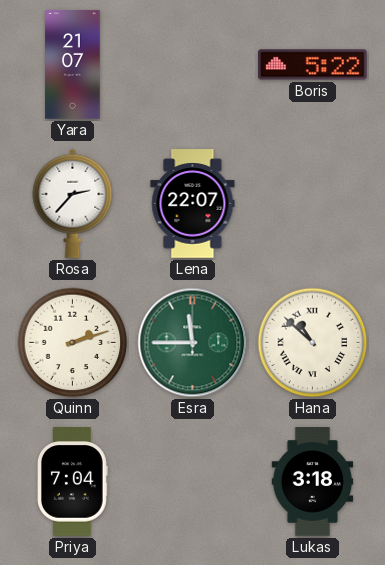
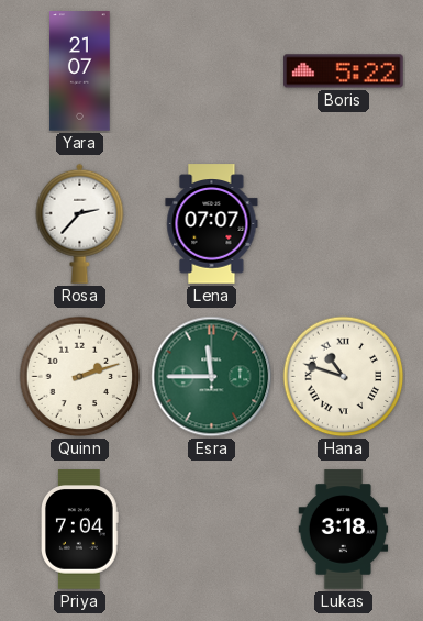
Lena: 22:07 -> 07:07
Hana: 10:52 -> 10:48
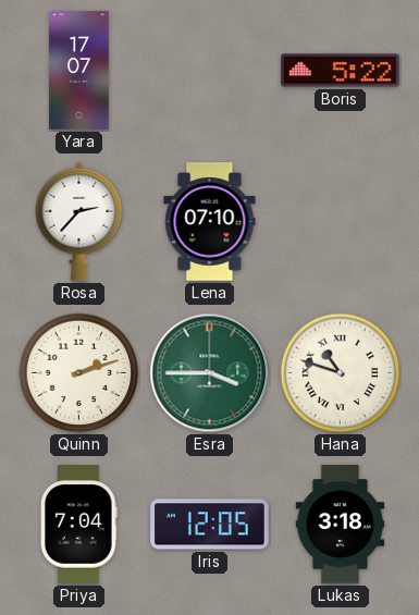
Yara: 21:07 -> 17:07
Lena: 07:07 -> 07:10
Esra: 11:45 -> 3:45
Iris: none -> 12:05
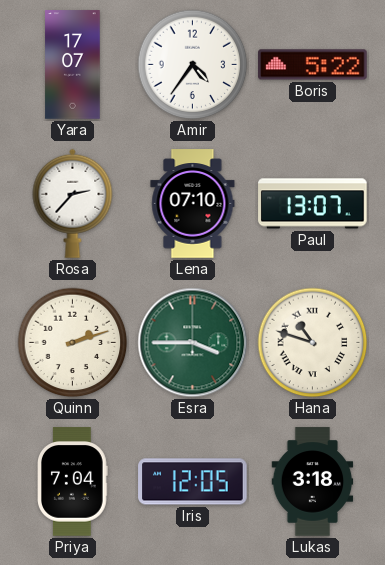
Amir: none -> 4:36
Paul: none -> 13:07
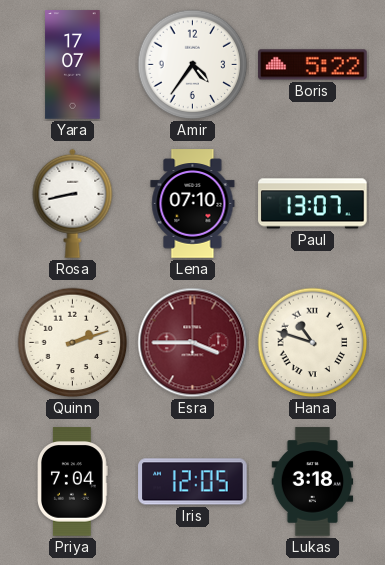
Rosa: 2:37 -> 8:43
Esra dial: green -> burgundy
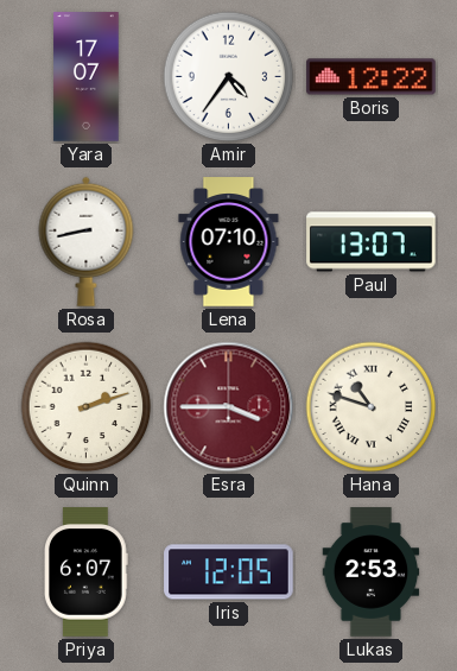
Boris: 5:22 -> 12:22
Priya: 7:04 -> 6:07
Lukas: 3:18 -> 2:53
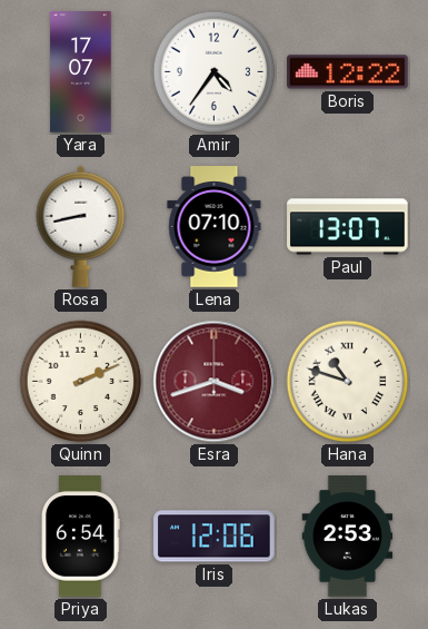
Quinn: 2:12 -> 2:11
Esra: 3:45 -> 3:42
Priya: 6:07 -> 6:54
Iris: 12:05 -> 12:06
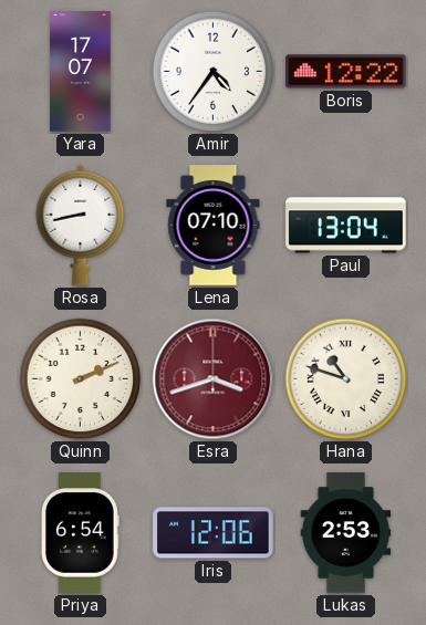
Paul: 13:07 -> 13:04
